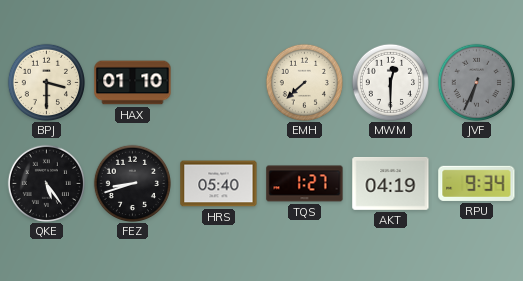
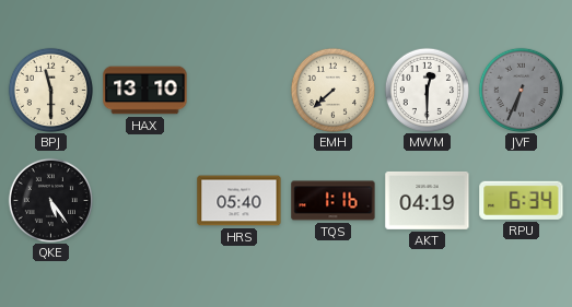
BPJ: 3:30 -> 11:30
HAX: 01:10 -> 13:10
FEZ: 8:42 -> none
TQS: 1:27 -> 1:16
RPU: 9:34 -> 6:34
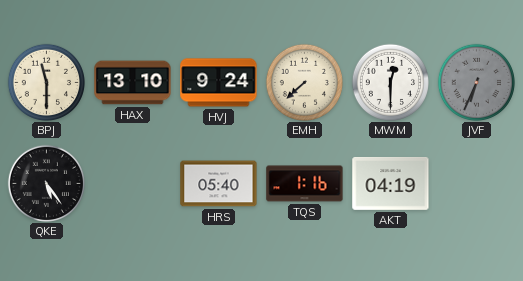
HVJ: none -> 9:24
RPU: 6:34 -> none
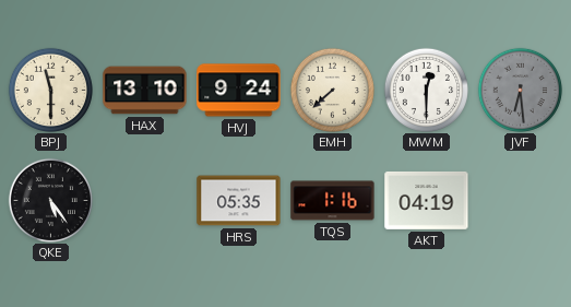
JVF: 6:34 -> 6:29
HRS: 05:40 -> 05:35
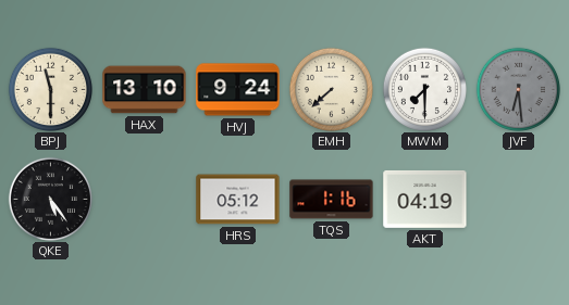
MWM: 12:30 -> 7:30
HRS: 05:35 -> 05:12
